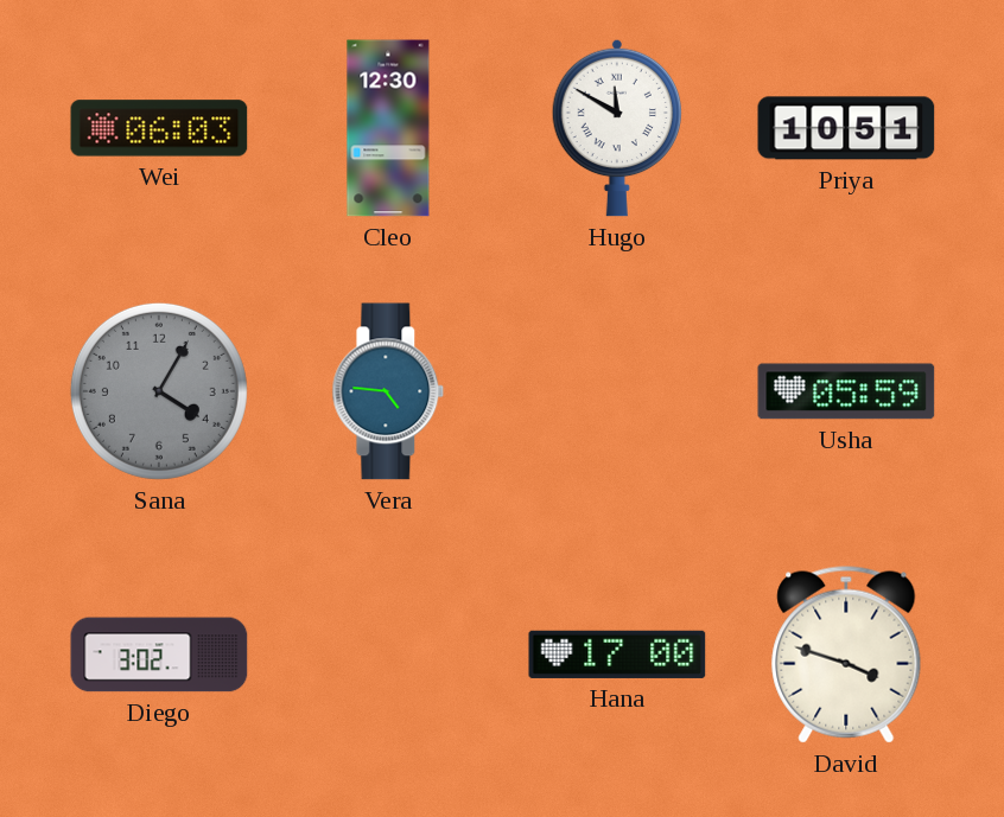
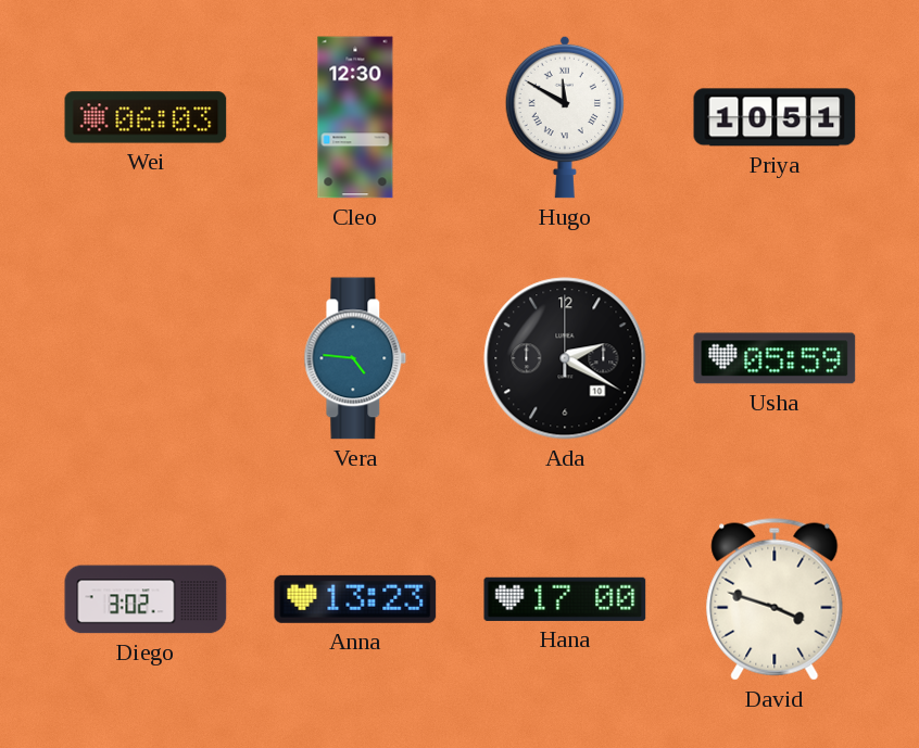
Sana: 4:05 -> none
Ada: none -> 2:20
Anna: none -> 13:23
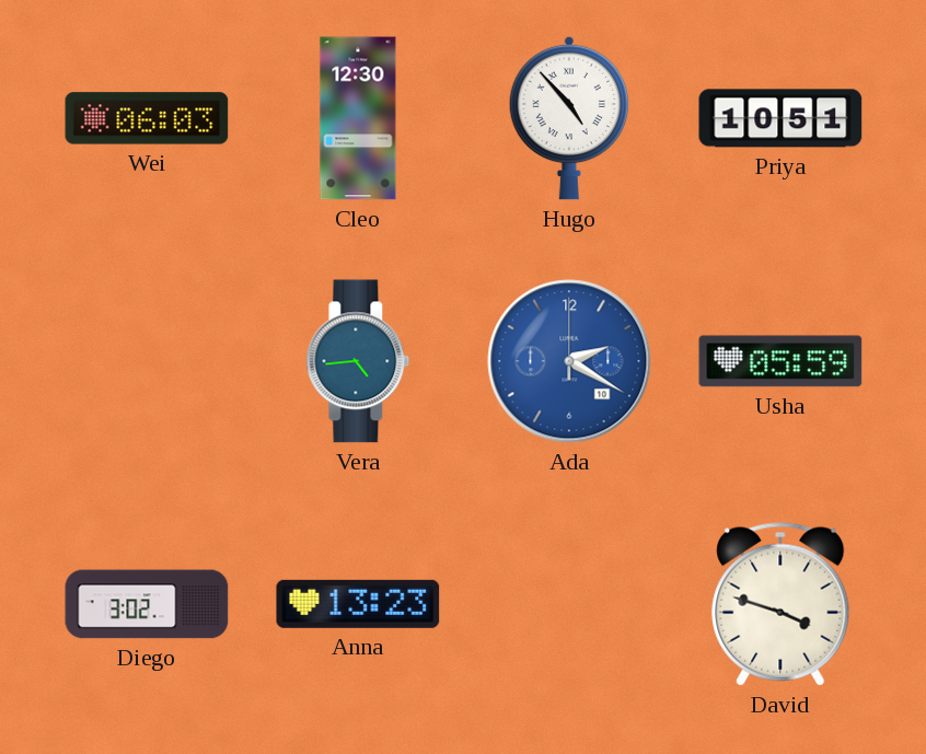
Hugo: 11:50 -> 4:53
Vera: 4:46 -> 4:44
Ada dial: black -> blue
Hana: 17:00 -> none
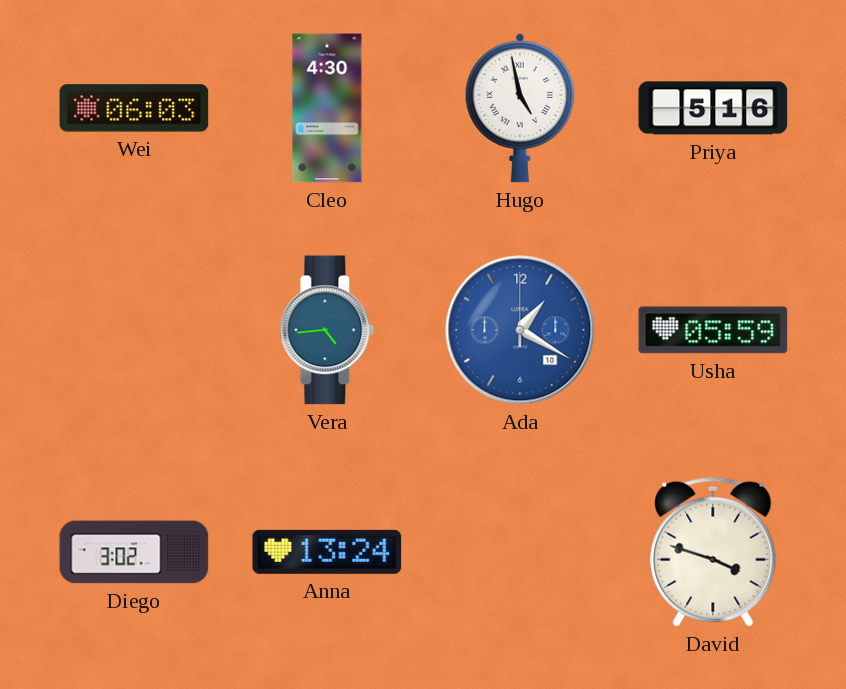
Cleo: 12:30 -> 4:30
Hugo: 4:53 -> 4:58
Priya: 10:51 -> 5:16
Ada: 2:20 -> 1:20
Anna: 13:23 -> 13:24
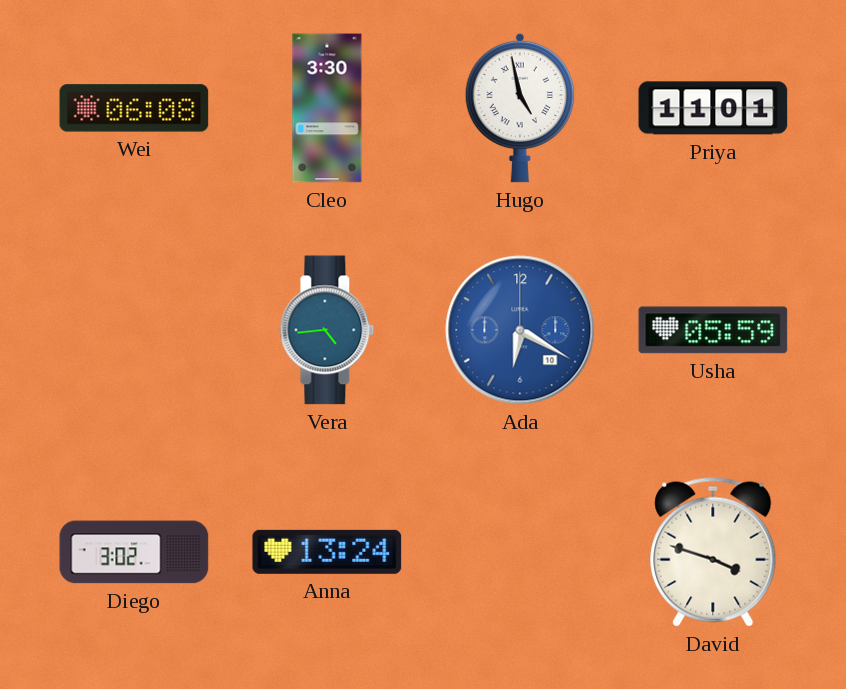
Wei: 06:03 -> 06:08
Cleo: 4:30 -> 3:30
Priya: 5:16 -> 11:01
Ada: 1:20 -> 6:20
